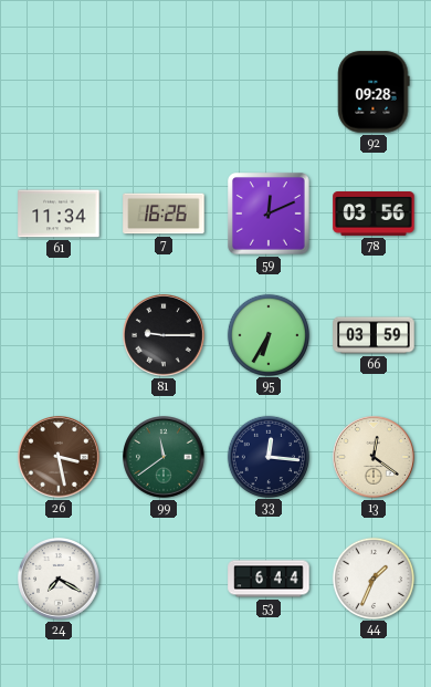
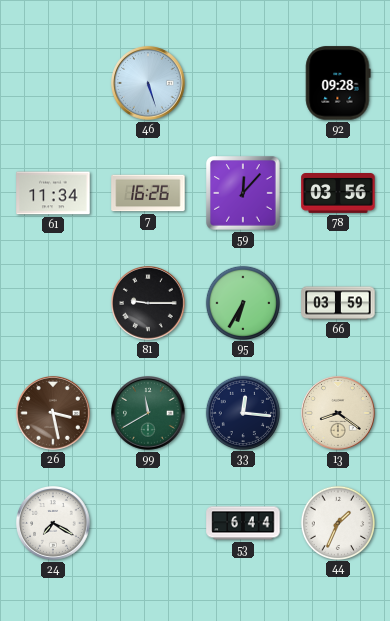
46: none -> 5:27
59: 12:11 -> 12:07
99: 11:39 -> 11:40
13: 12:21 -> 8:21
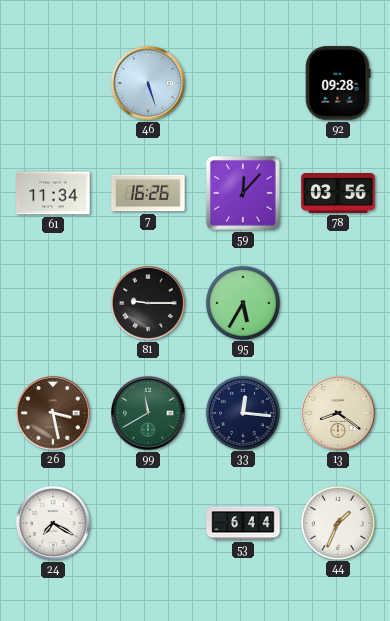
95: 6:35 -> 5:35
66: 03:59 -> none
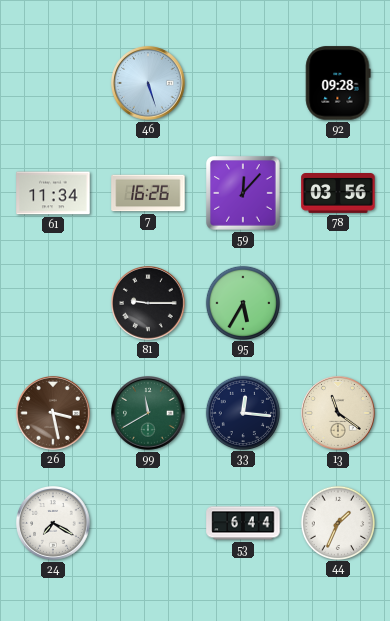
13: 8:21 -> 11:21
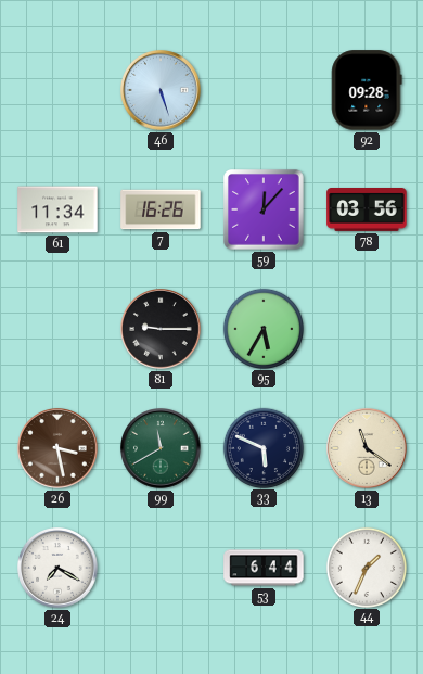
33: 12:16 -> 5:49
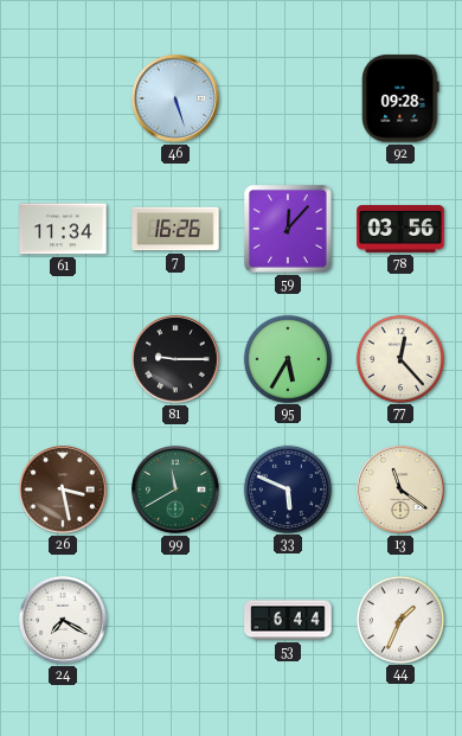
77: none -> 12:23
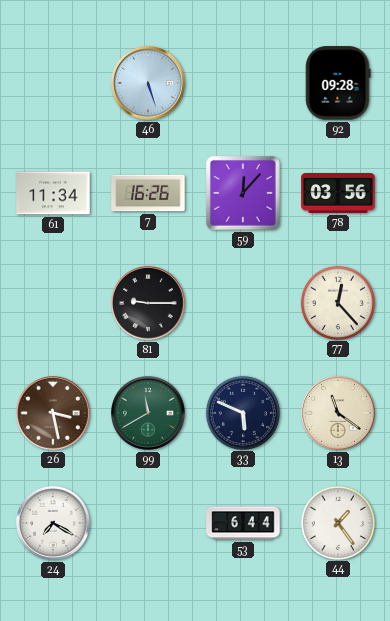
95: 5:35 -> none
44: 1:34 -> 1:24
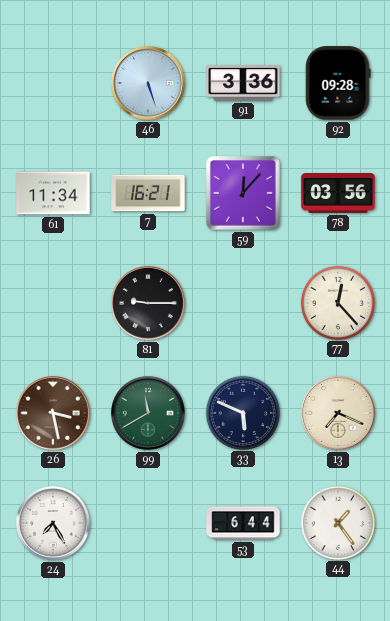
91: none -> 3:36
7: 16:26 -> 16:21
13: 11:21 -> 7:19
24: 7:20 -> 7:25
